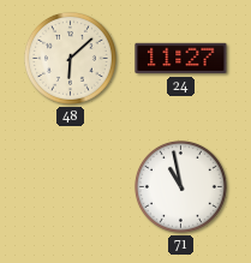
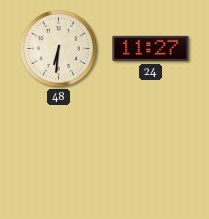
48: 6:08 -> 6:31
71: 10:58 -> none
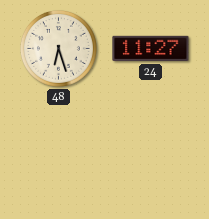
48: 6:31 -> 6:27
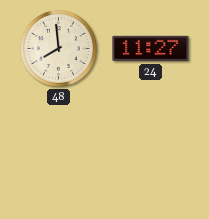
48: 6:27 -> 7:59
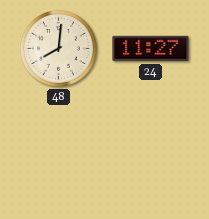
48: 7:59 -> 8:01
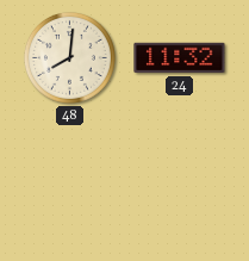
24: 11:27 -> 11:32
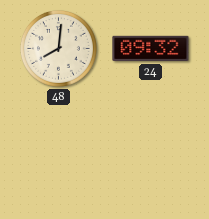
24: 11:32 -> 09:32
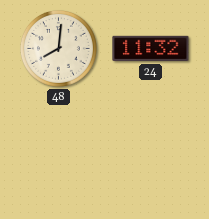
24: 09:32 -> 11:32
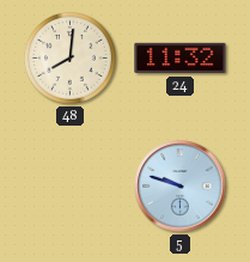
5: none -> 9:48
